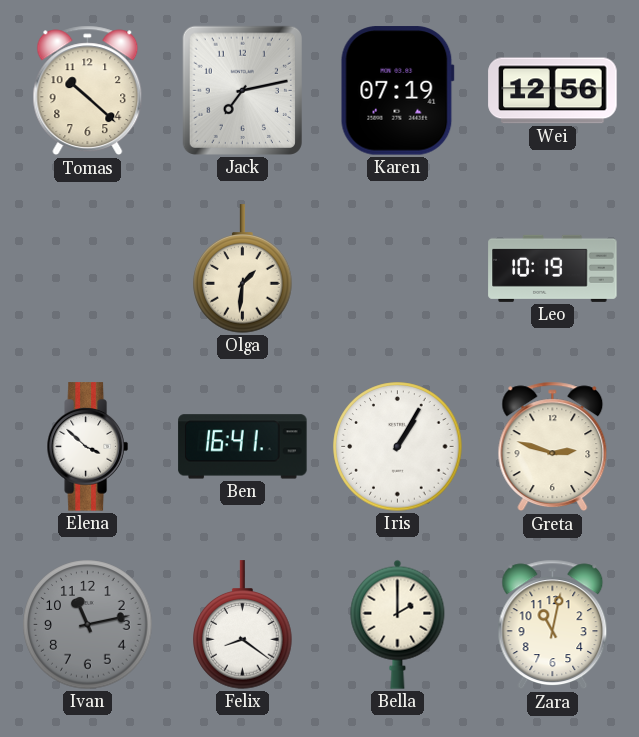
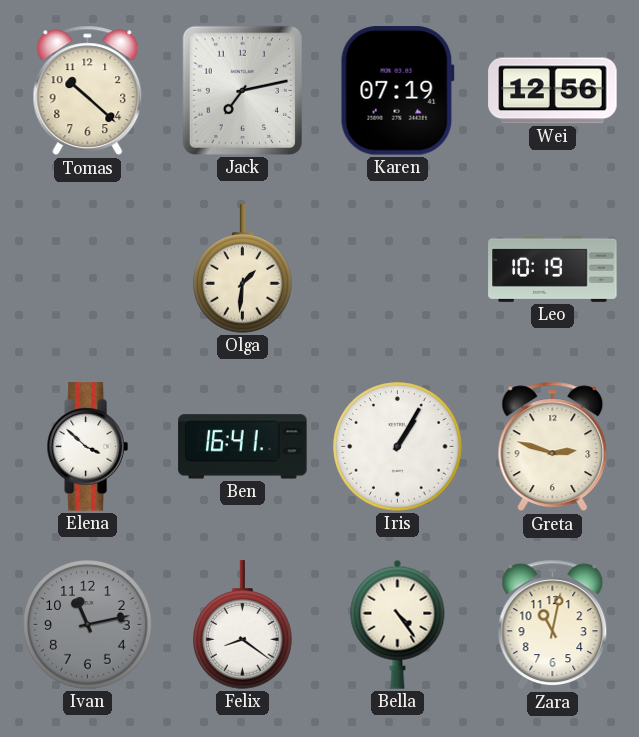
Bella: 2:00 -> 4:24
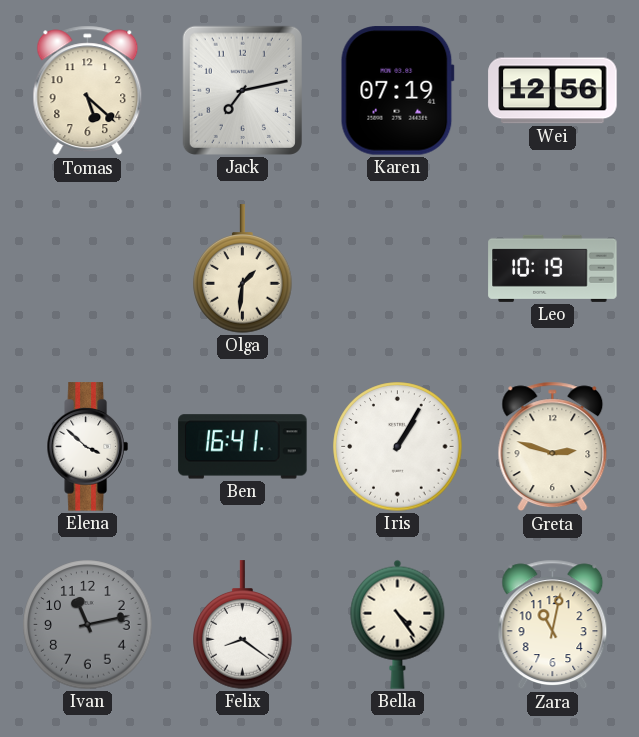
Tomas: 10:22 -> 5:22
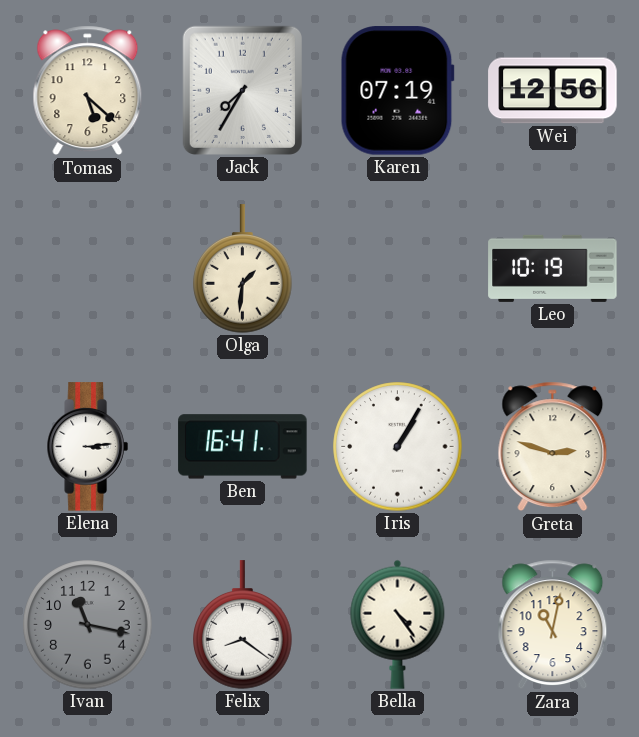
Jack: 7:13 -> 7:35
Elena: 3:52 -> 3:14
Ivan: 11:13 -> 11:17
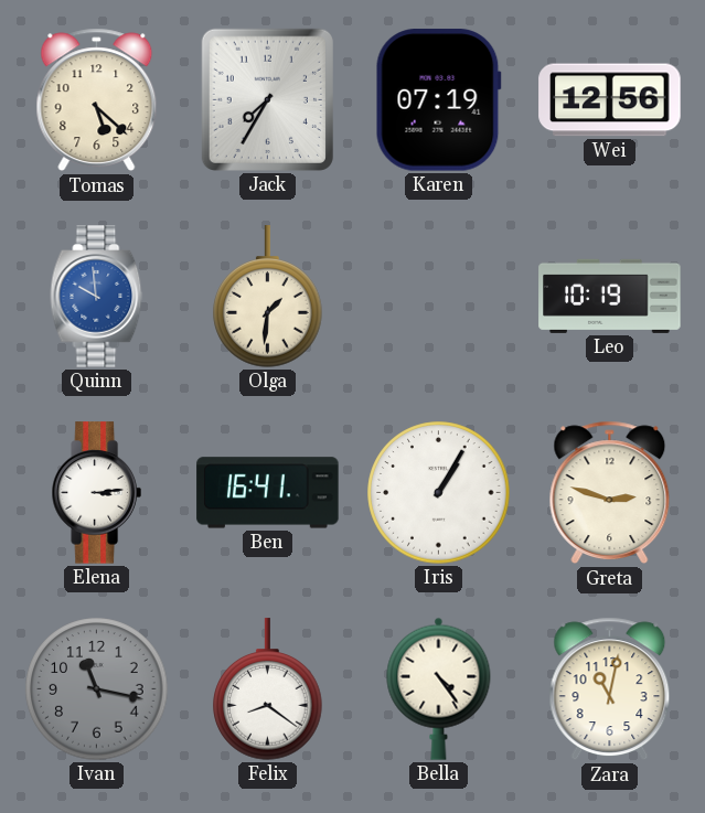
Quinn: none -> 9:59
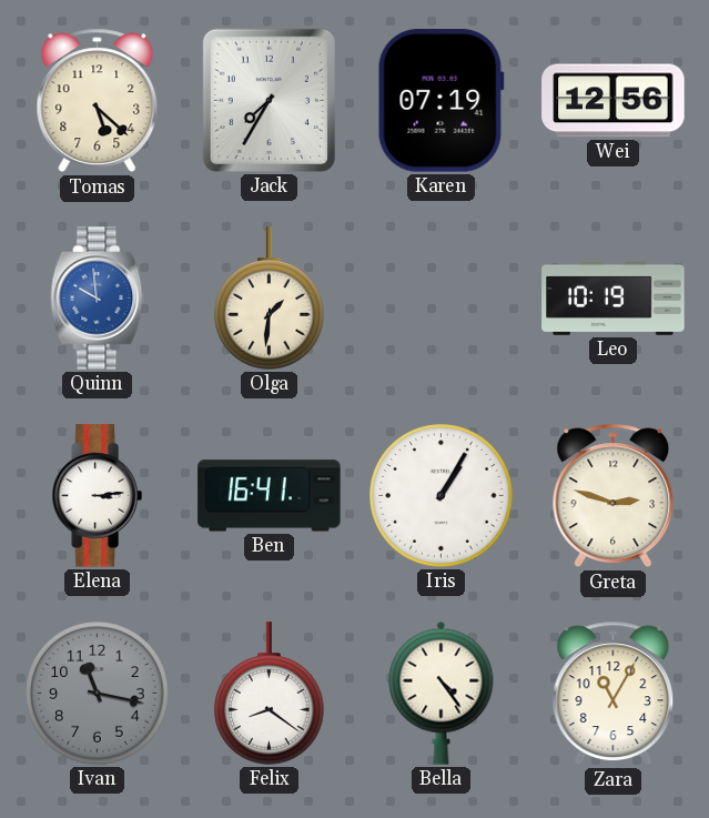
Zara: 11:02 -> 11:05
